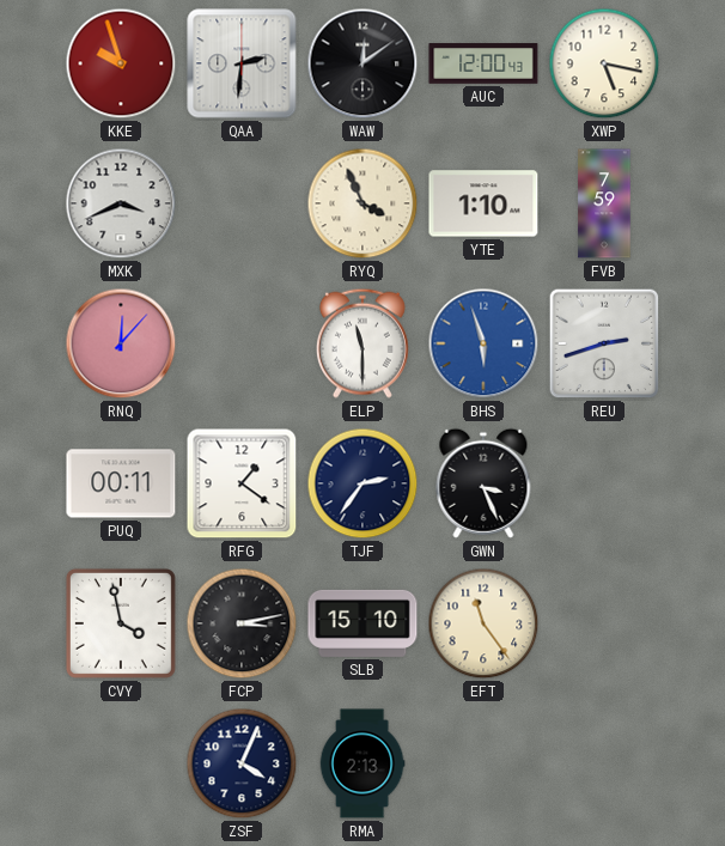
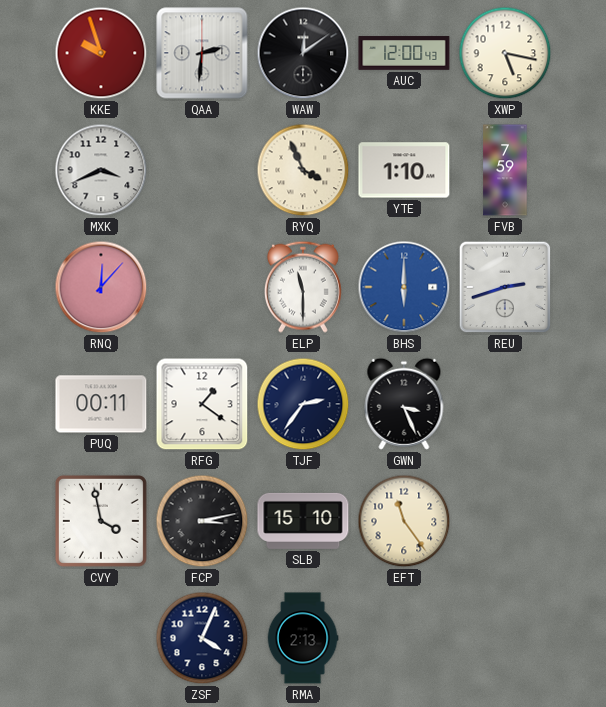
BHS: 5:57 -> 6:00
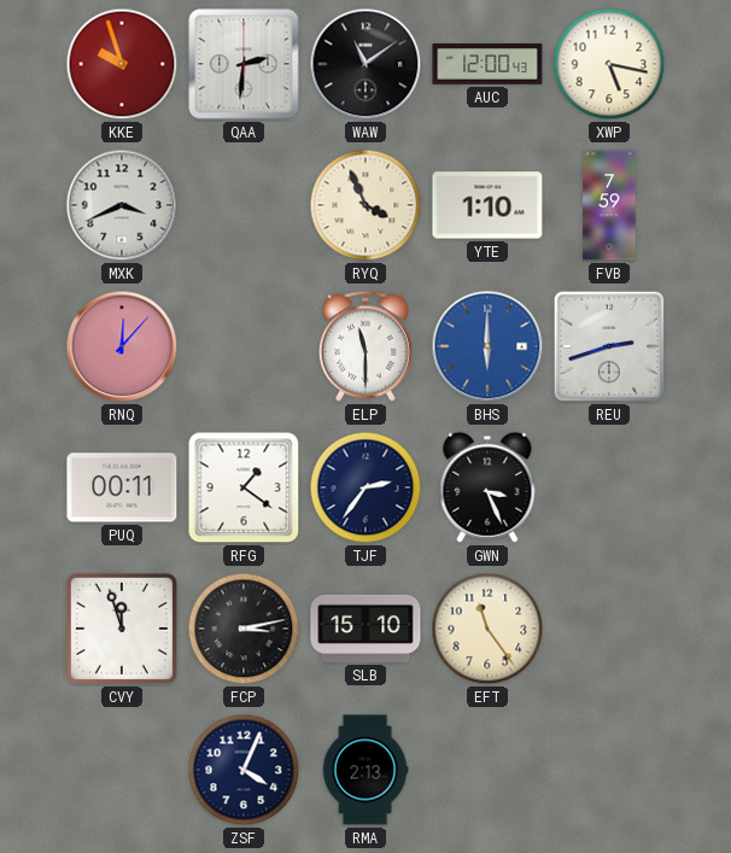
WAW: 12:09 -> 11:09
CVY: 3:58 -> 11:57
